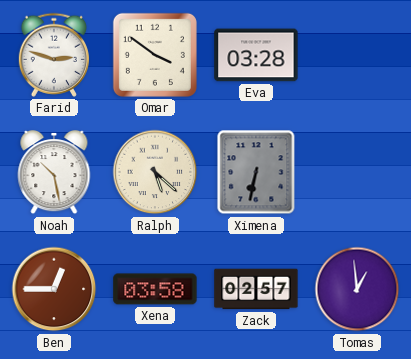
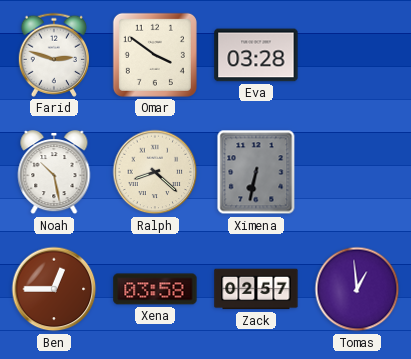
Ralph: 5:22 -> 8:22
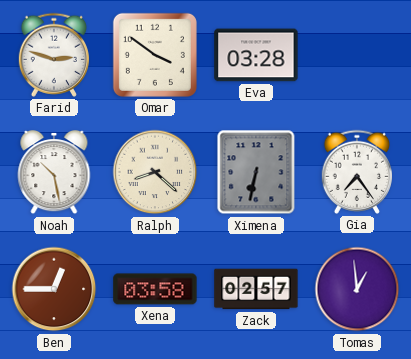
Gia: none -> 7:24
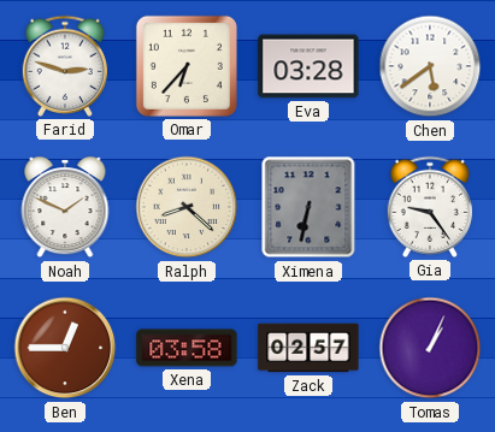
Omar: 3:51 -> 6:37
Chen: none -> 5:39
Noah: 10:28 -> 1:49
Gia: 7:24 -> 9:24
Tomas: 12:59 -> 1:04
